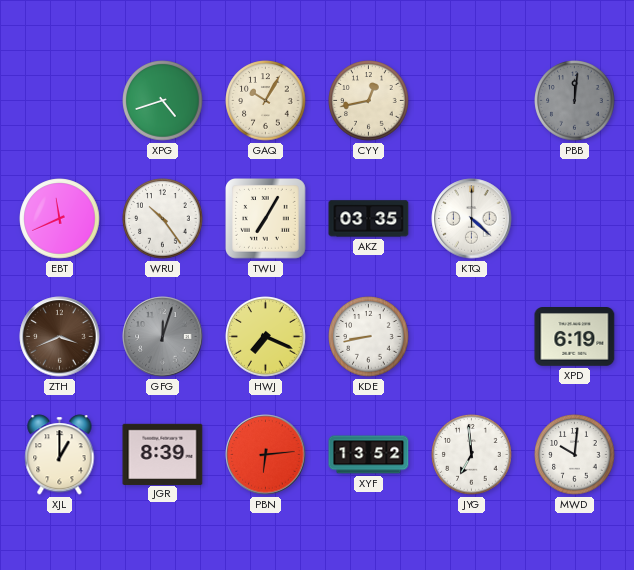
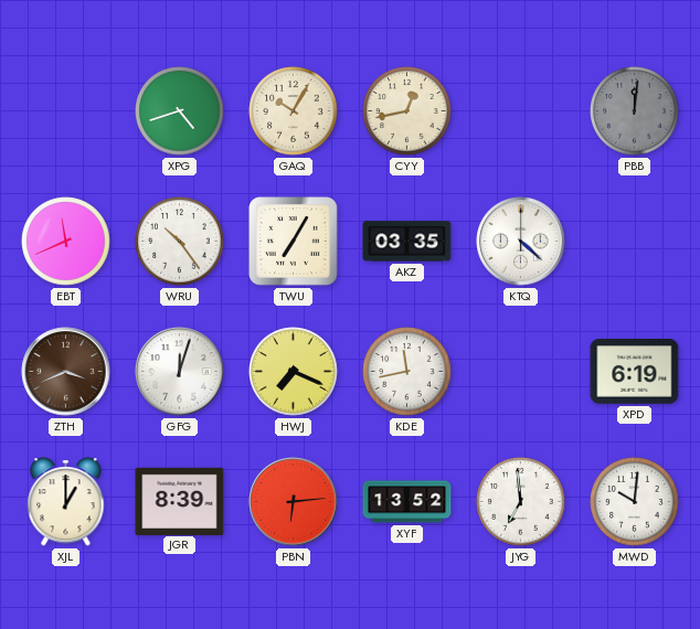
GFG dial: grey -> white
KDE: 8:43 -> 11:43
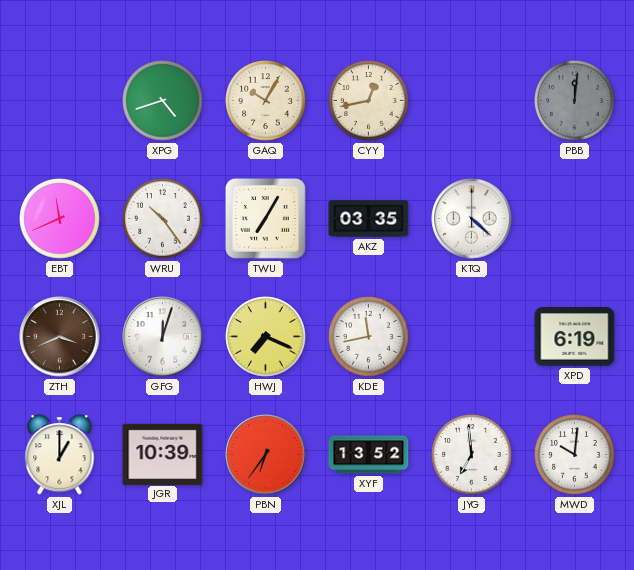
JGR: 8:39 -> 10:39
PBN: 6:14 -> 6:36
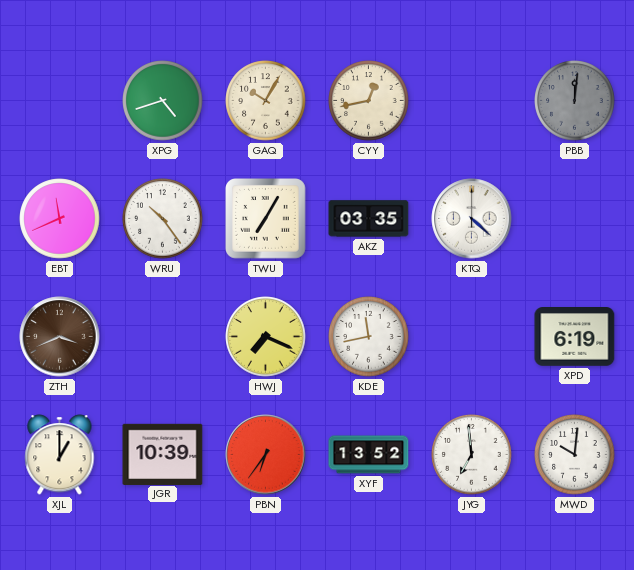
GFG: 12:03 -> none
